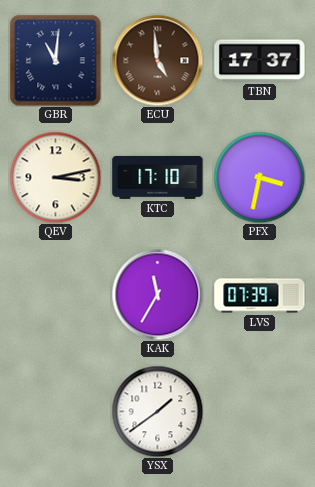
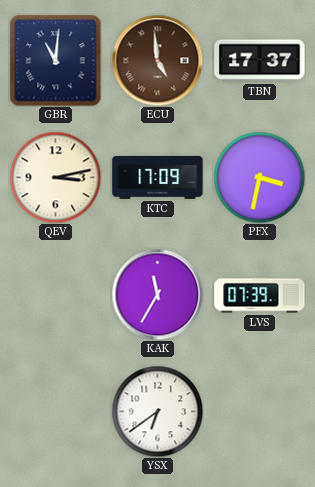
KTC: 17:10 -> 17:09
YSX: 1:39 -> 6:39
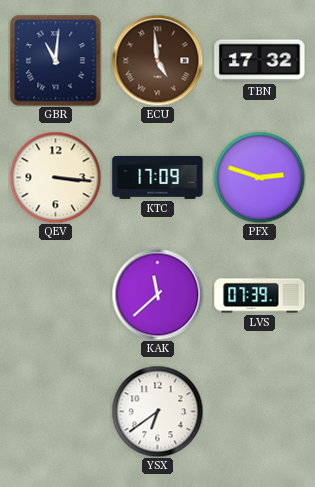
TBN: 17:37 -> 17:32
QEV: 3:13 -> 3:16
PFX: 3:32 -> 2:48
KAK: 11:35 -> 11:38
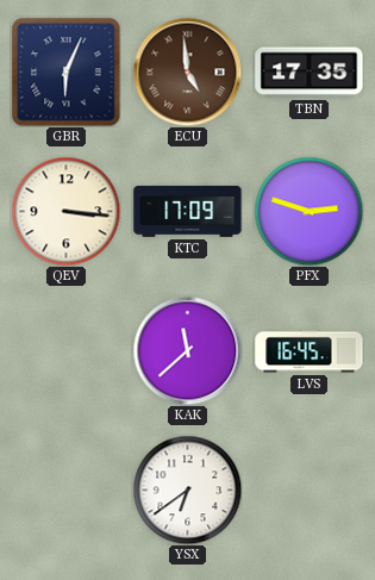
GBR: 11:01 -> 6:04
TBN: 17:32 -> 17:35
LVS: 07:39 -> 16:45
